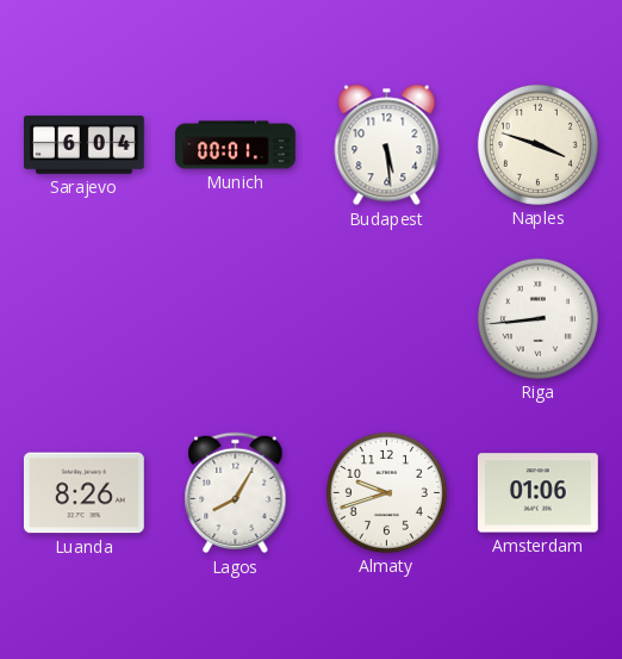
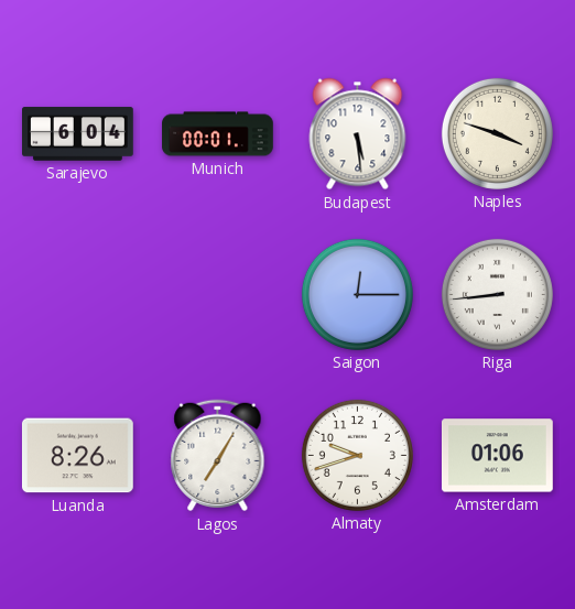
Saigon: none -> 12:15
Lagos: 8:05 -> 7:05
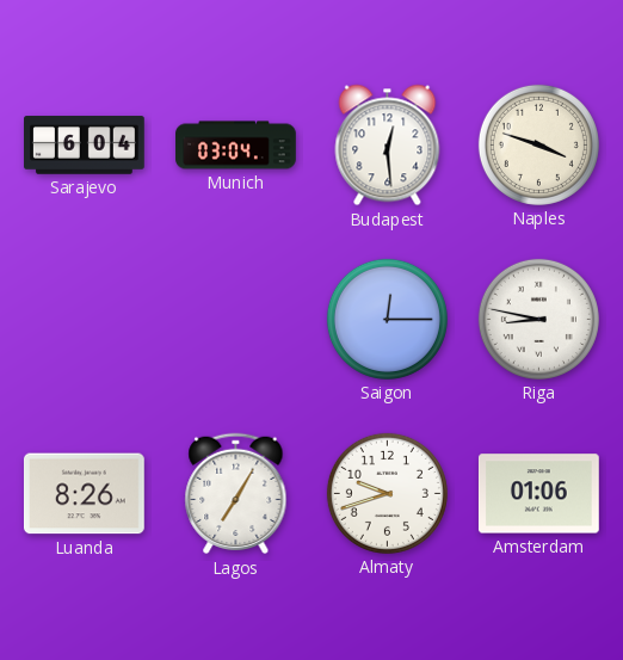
Munich: 00:01 -> 03:04
Budapest: 5:29 -> 12:29
Riga: 8:44 -> 8:47
